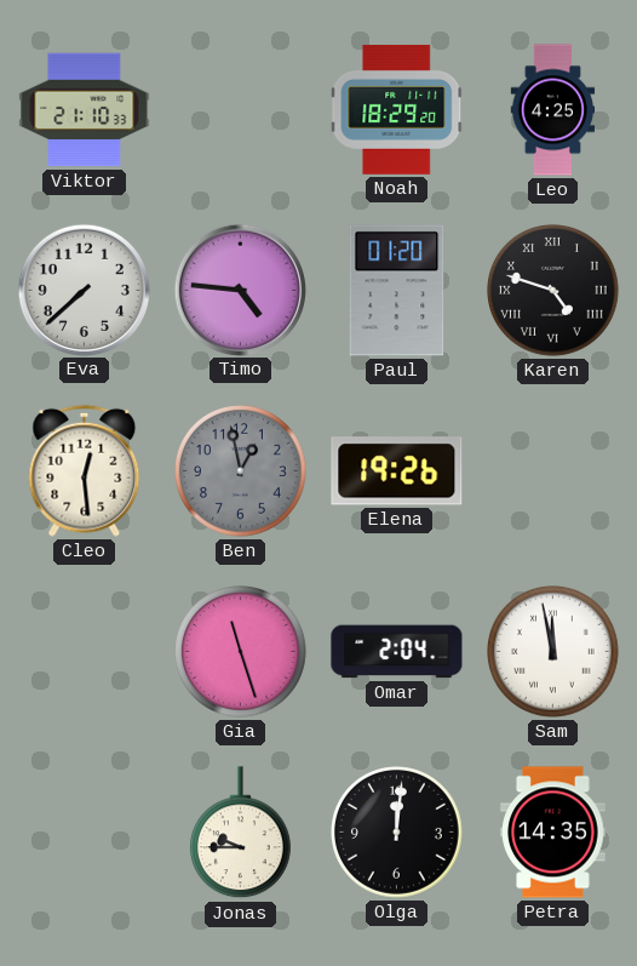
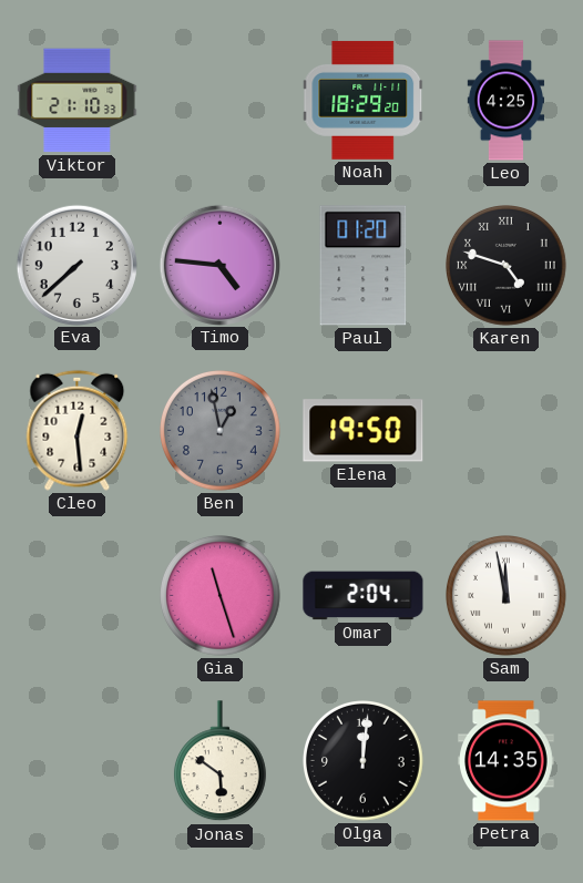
Elena: 19:26 -> 19:50
Jonas: 9:45 -> 5:51
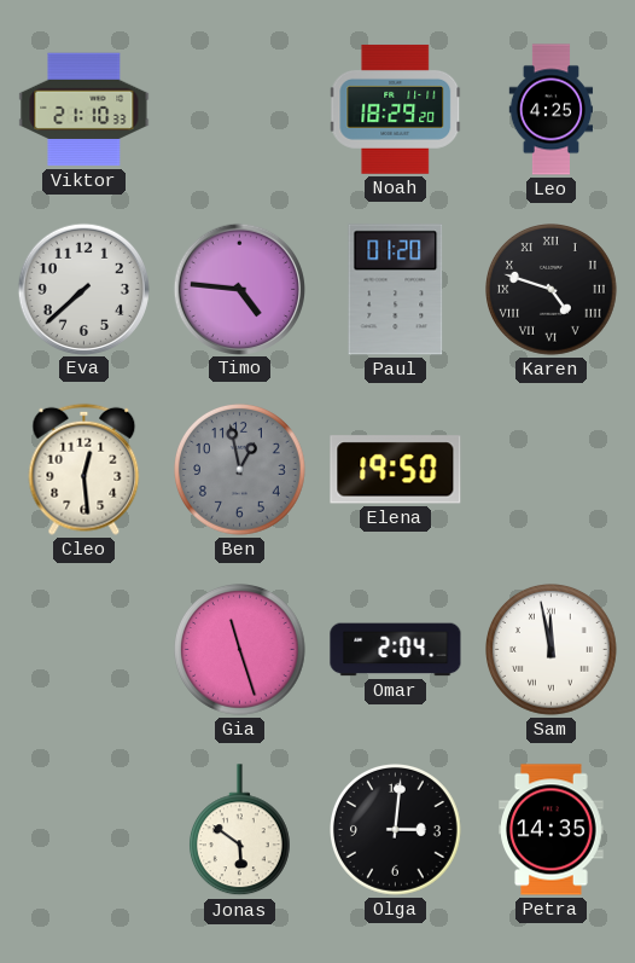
Olga: 12:01 -> 3:01
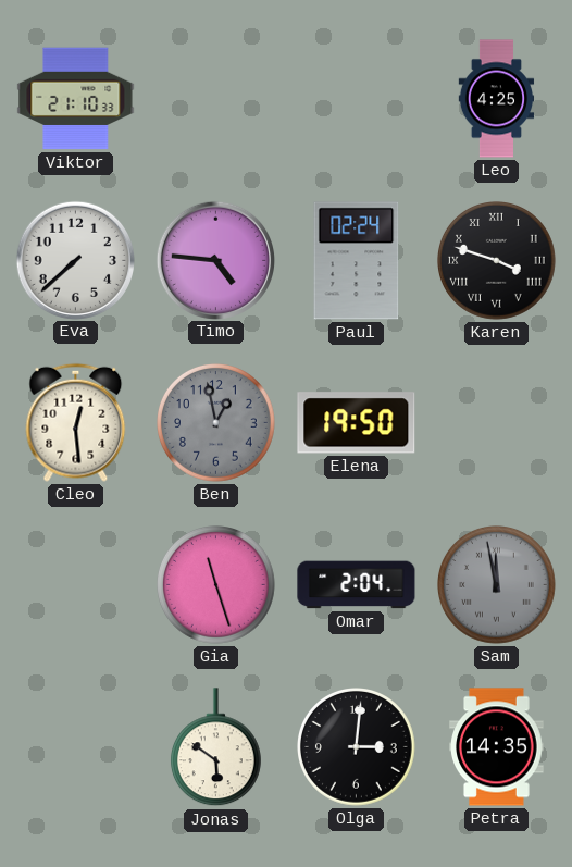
Noah: 18:29 -> none
Paul: 01:20 -> 02:24
Karen: 4:48 -> 3:48
Sam dial: white -> grey
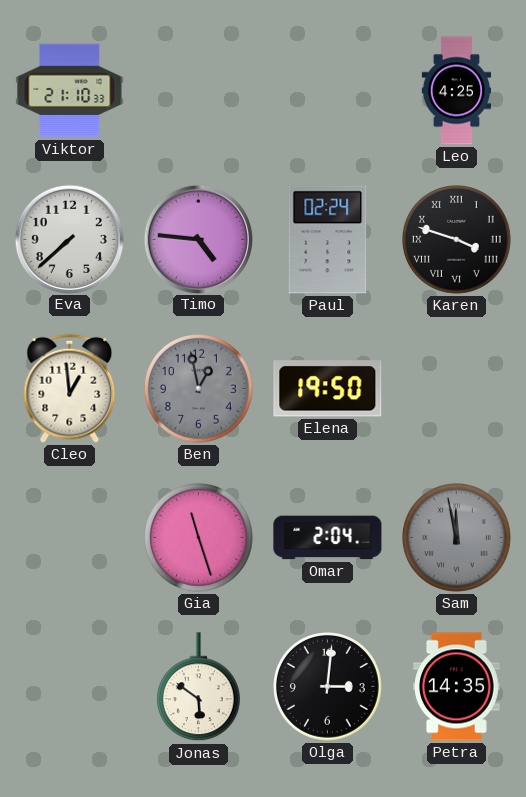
Cleo: 12:29 -> 12:59
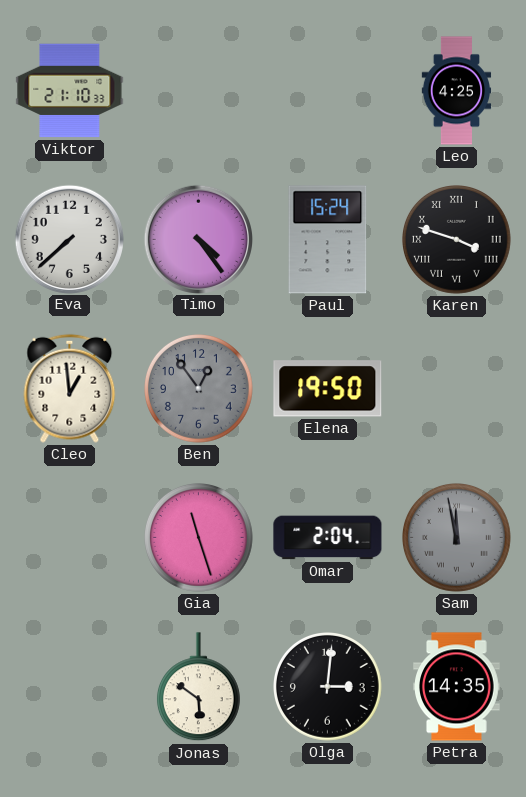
Timo: 4:46 -> 4:24
Paul: 02:24 -> 15:24
Ben: 12:58 -> 12:54
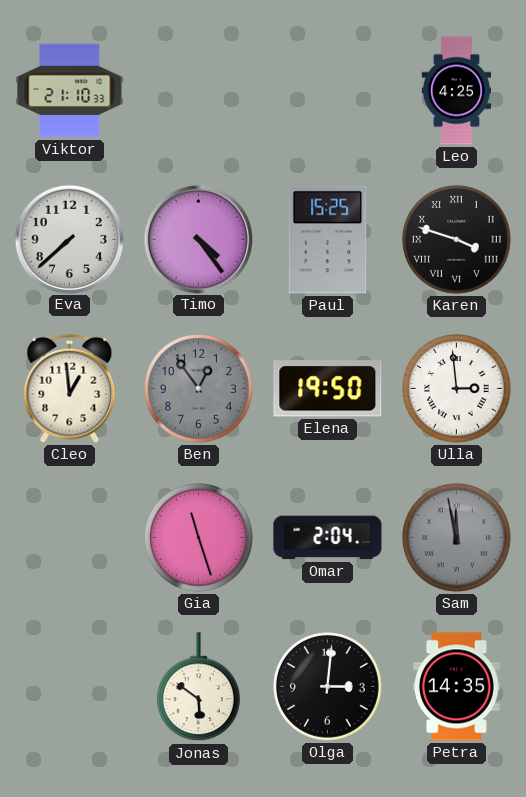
Paul: 15:24 -> 15:25
Ulla: none -> 2:59
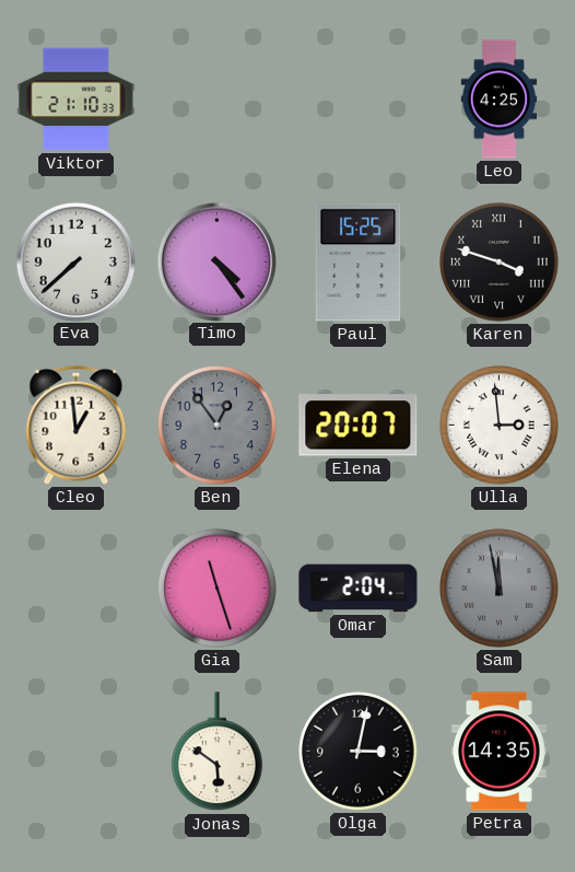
Elena: 19:50 -> 20:07
Olga: 3:01 -> 3:02
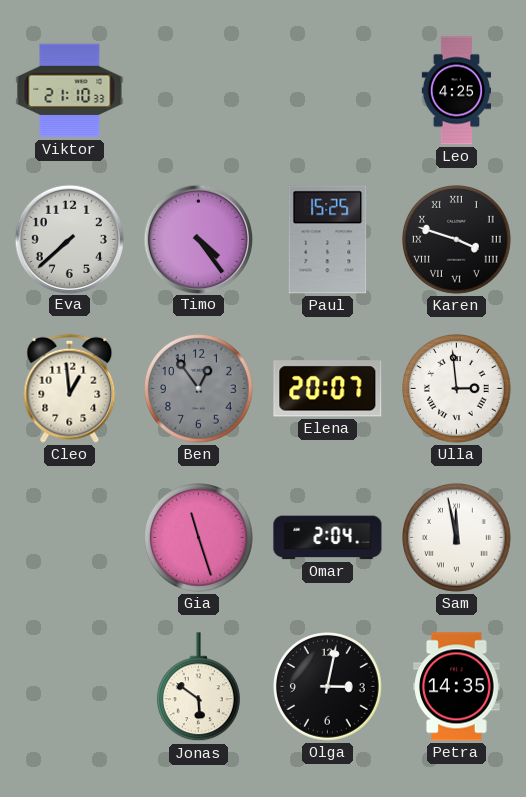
Sam dial: grey -> white
